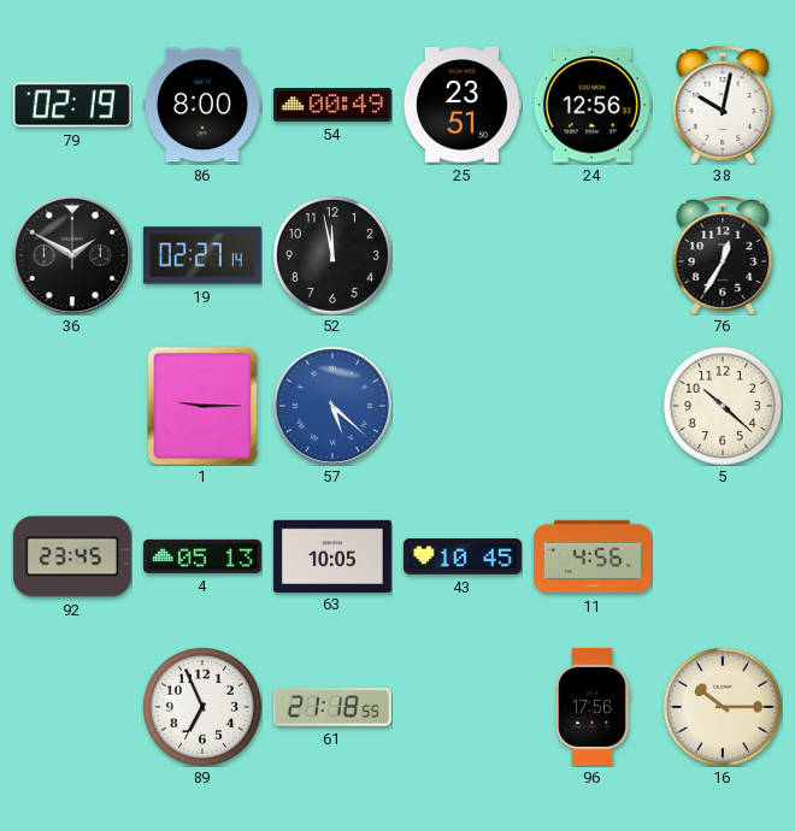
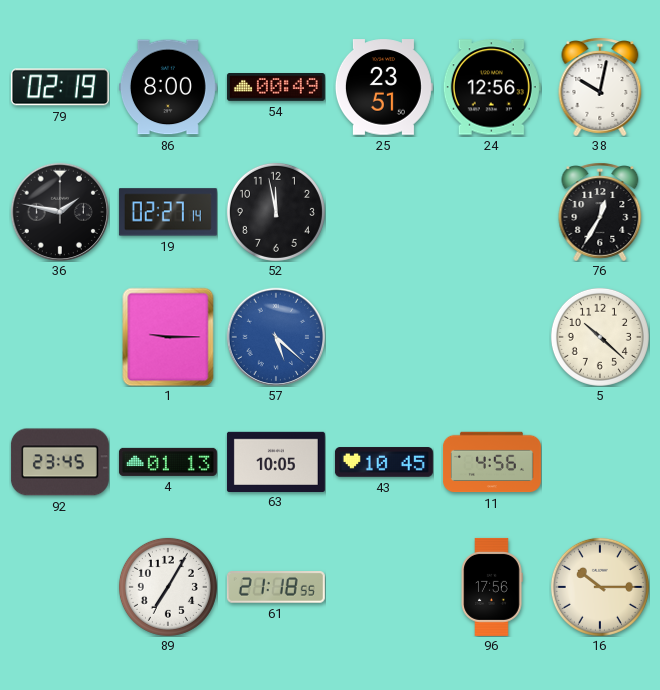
36: 1:50 -> 1:47
4: 05:13 -> 01:13
89: 6:56 -> 7:05
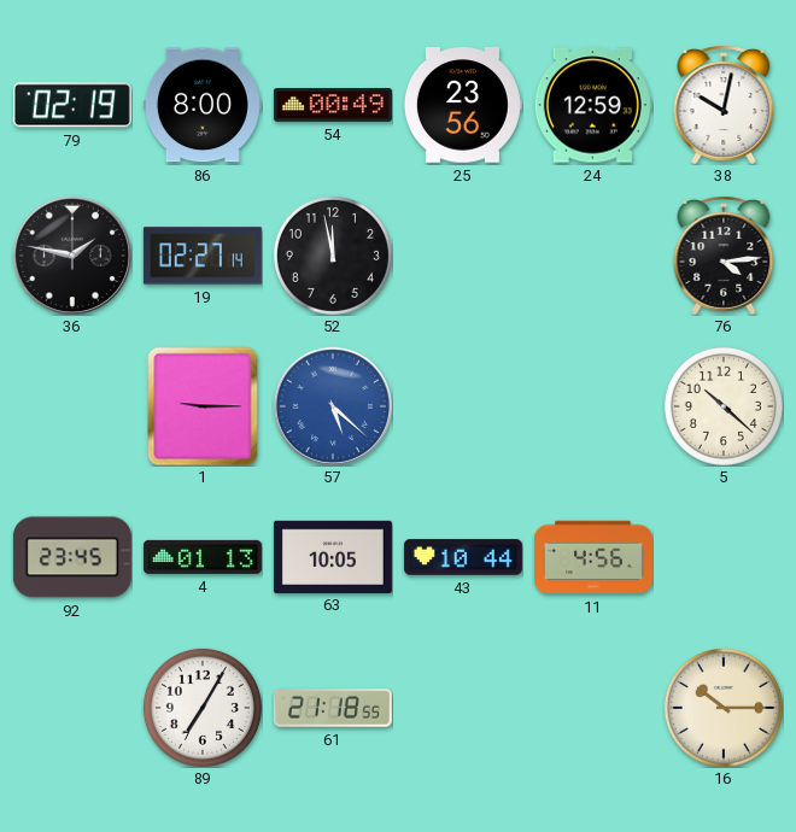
25: 23:51 -> 23:56
24: 12:56 -> 12:59
76: 12:35 -> 4:14
43: 10:45 -> 10:44
96: 17:56 -> none
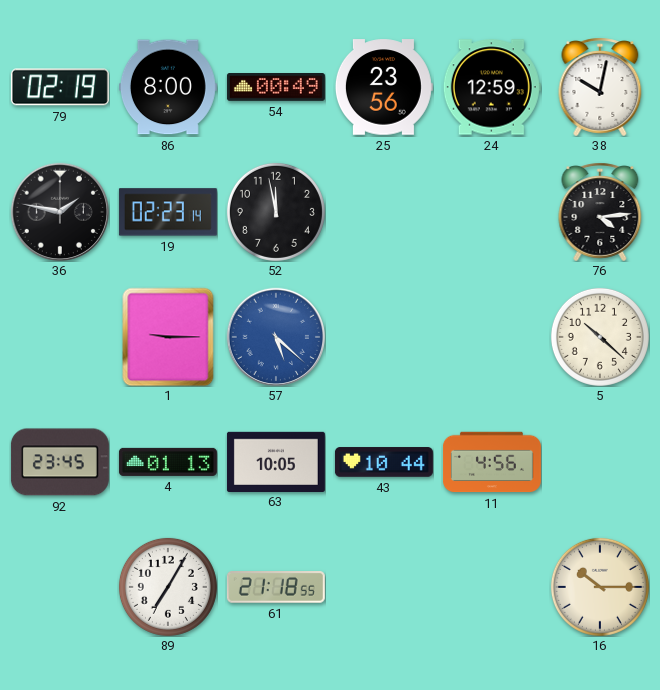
19: 02:27 -> 02:23
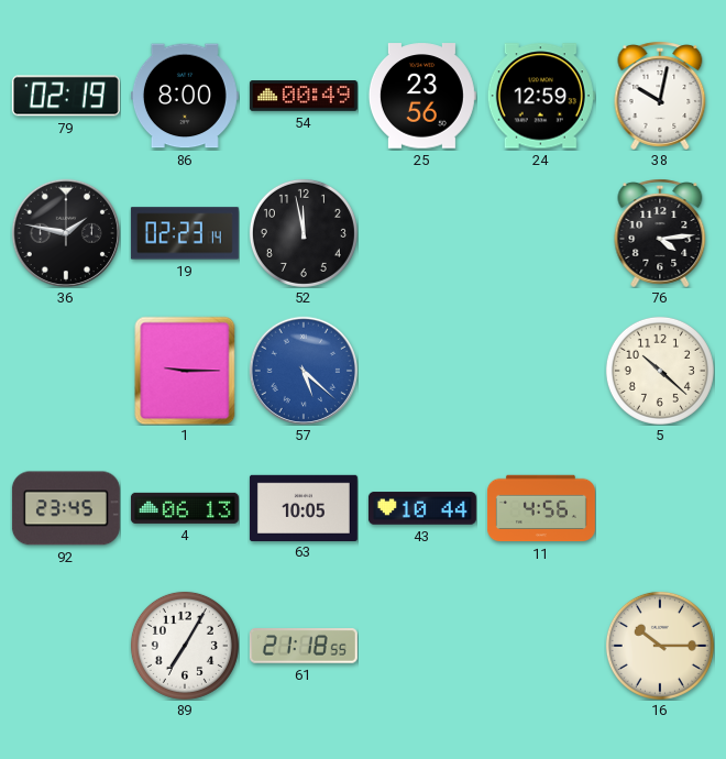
4: 01:13 -> 06:13
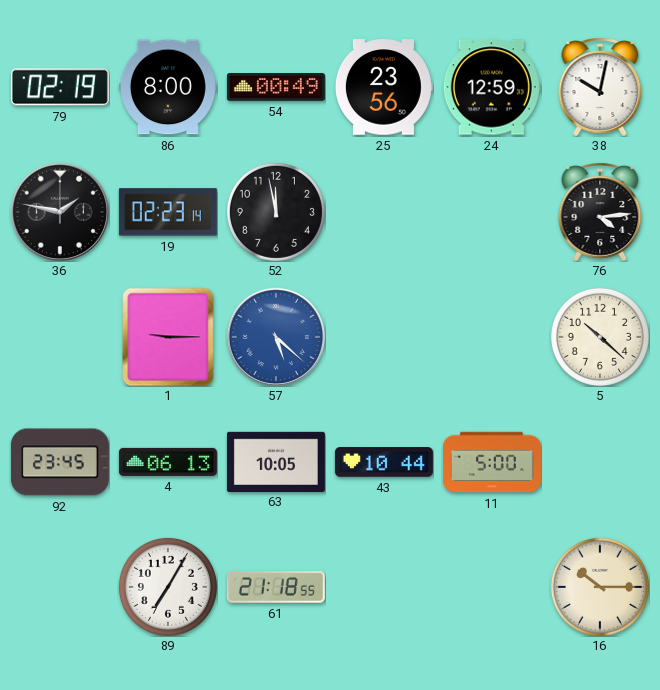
11: 4:56 -> 5:00
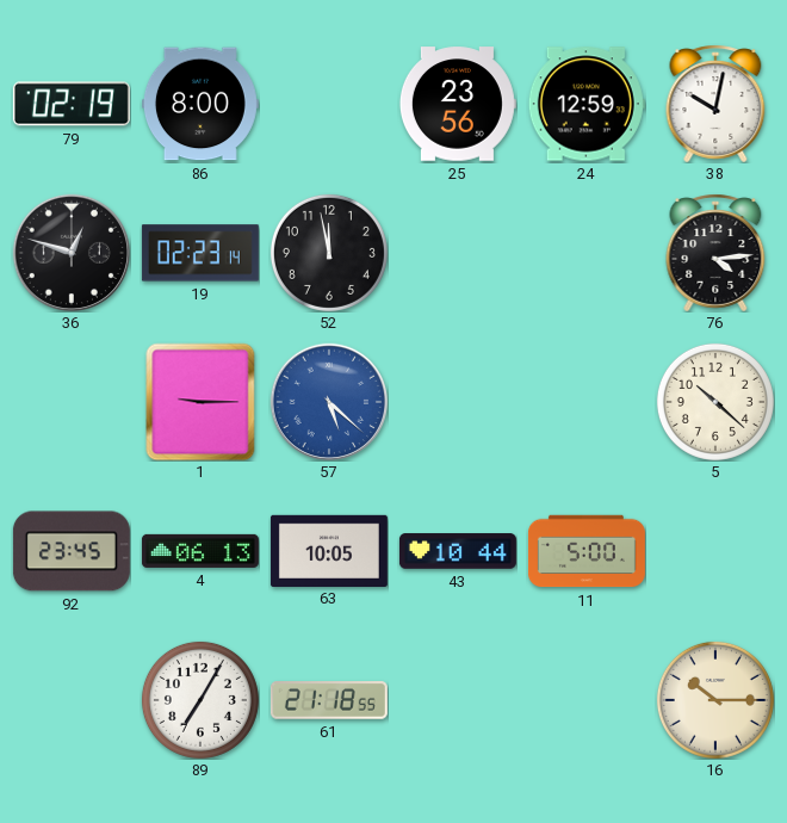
54: 00:49 -> none
36: 1:47 -> 12:48
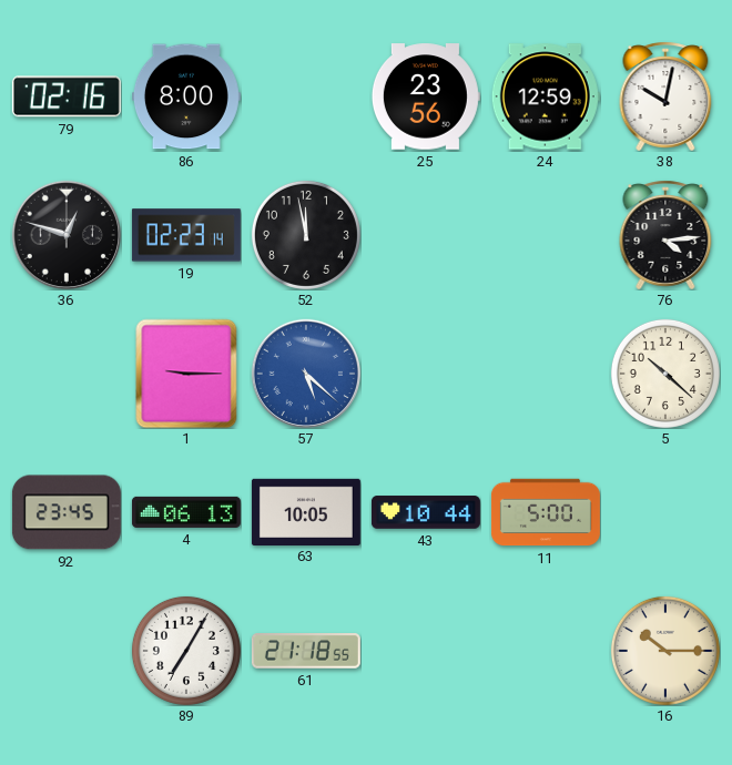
79: 02:19 -> 02:16
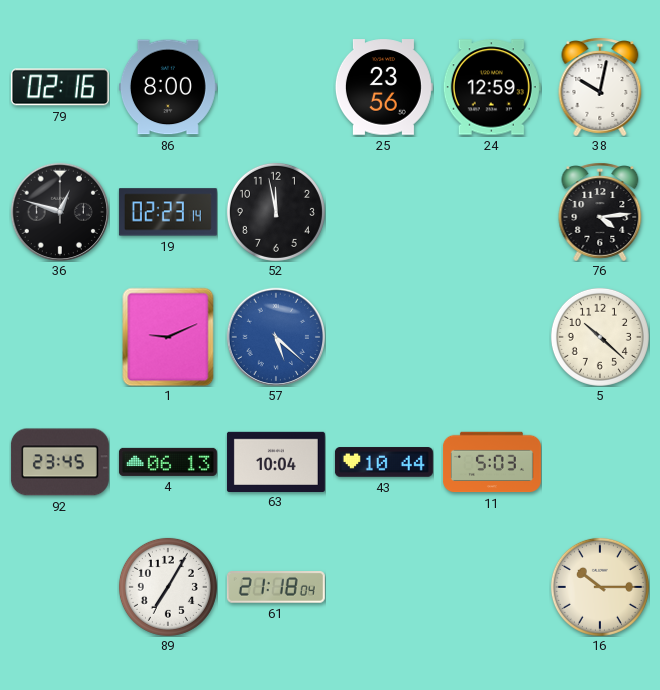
1: 9:15 -> 9:11
63: 10:05 -> 10:04
11: 5:00 -> 5:03
61: 21:18:55 -> 21:18:04
